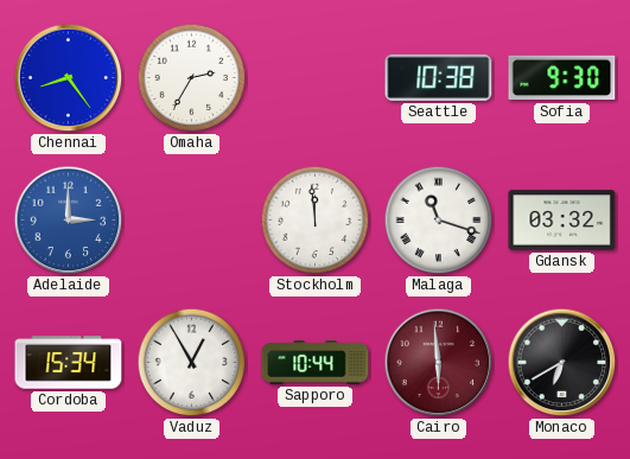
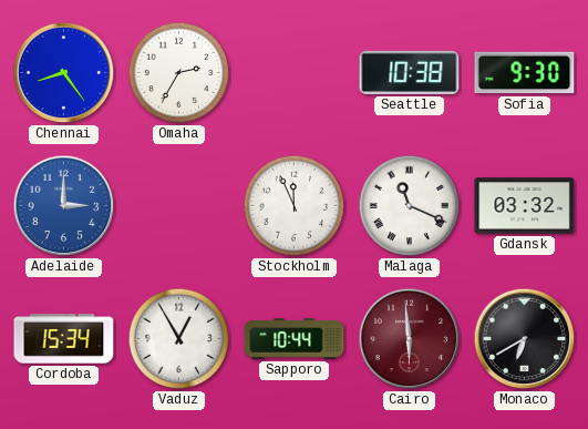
Stockholm: 11:59 -> 11:56
Malaga: 11:18 -> 11:19
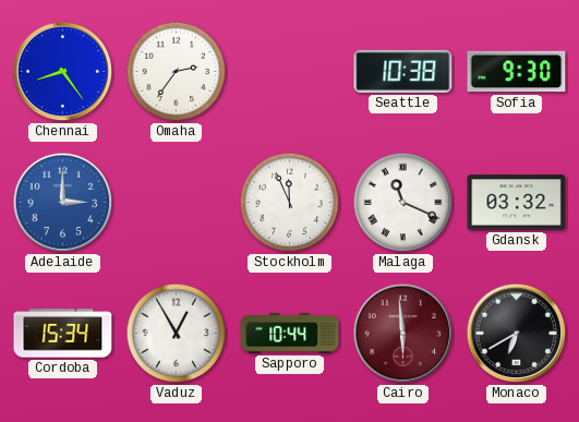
Omaha: 2:35 -> 2:36
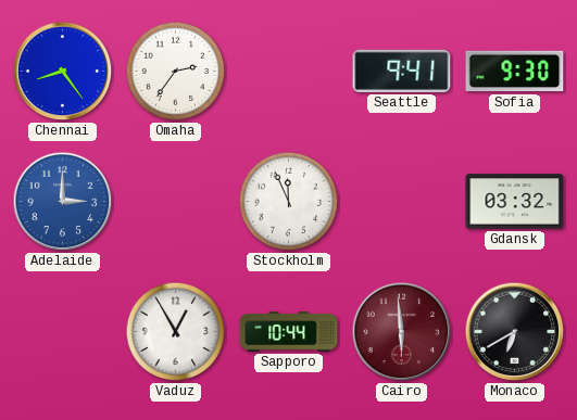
Seattle: 10:38 -> 9:41
Malaga: 11:19 -> none
Cordoba: 15:34 -> none
